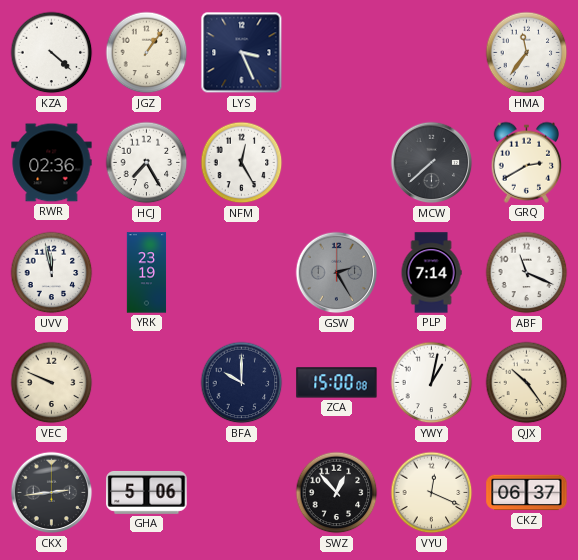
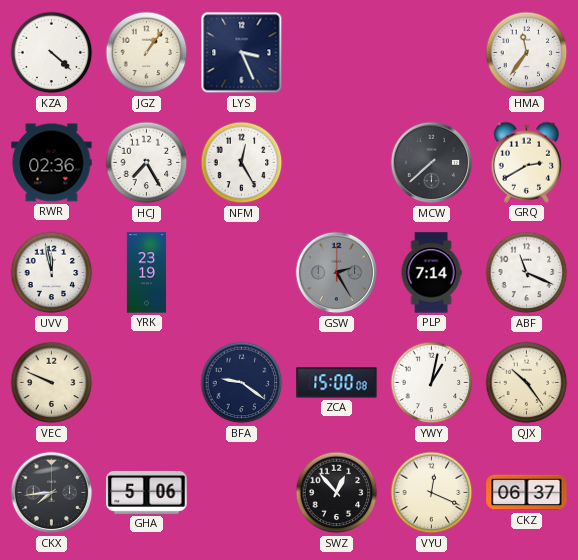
BFA: 10:00 -> 9:21
CKX: 2:44 -> 7:44
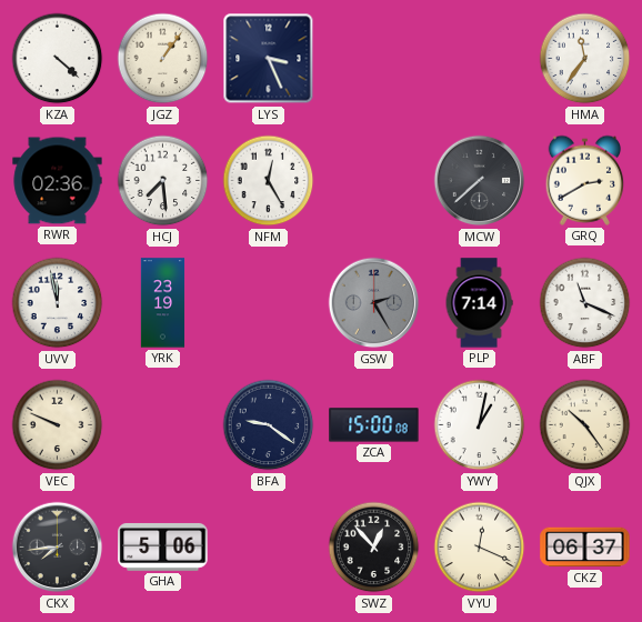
HCJ: 7:25 -> 7:29
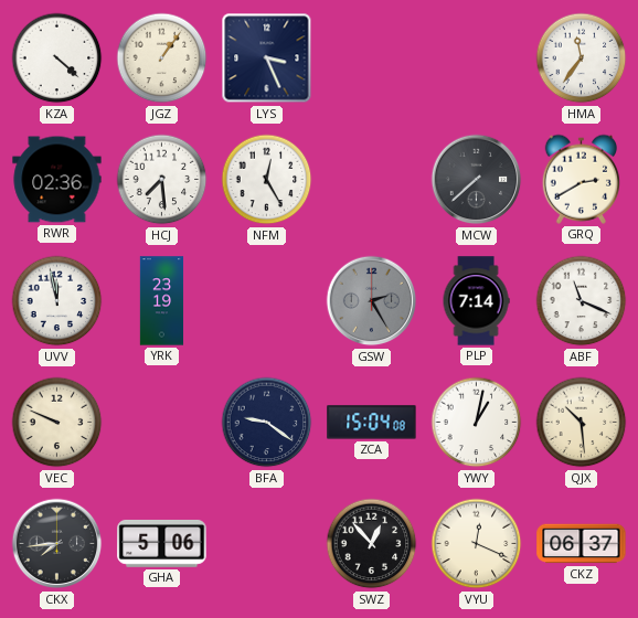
ZCA: 15:00 -> 15:04
QJX: 10:24 -> 10:29
